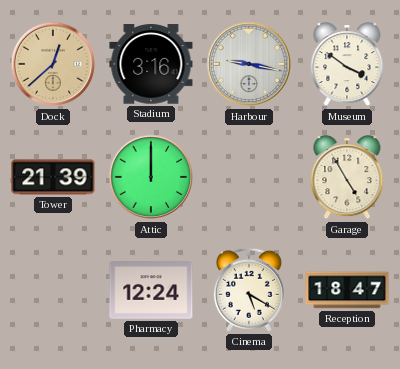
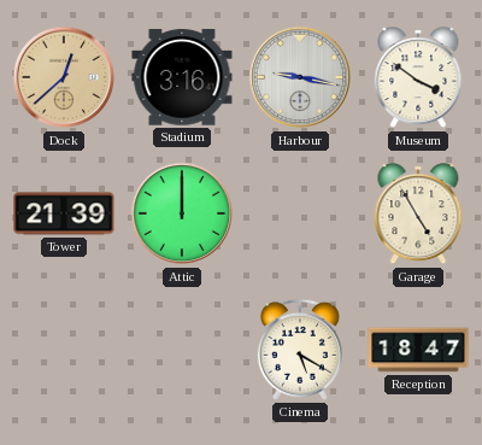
Pharmacy: 12:24 -> none
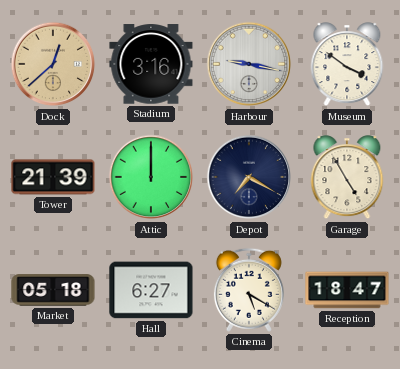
Depot: none -> 7:20
Market: none -> 05:18
Hall: none -> 6:27
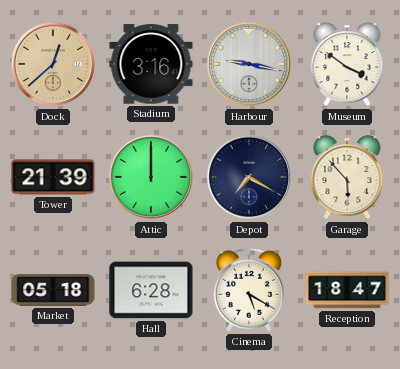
Garage: 4:55 -> 5:53
Hall: 6:27 -> 6:28
